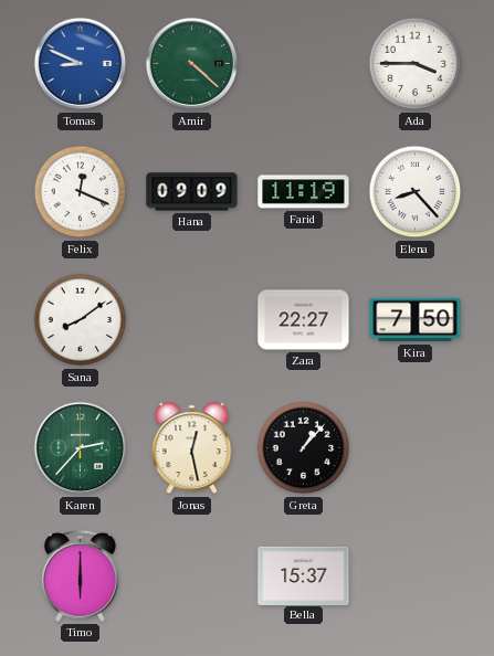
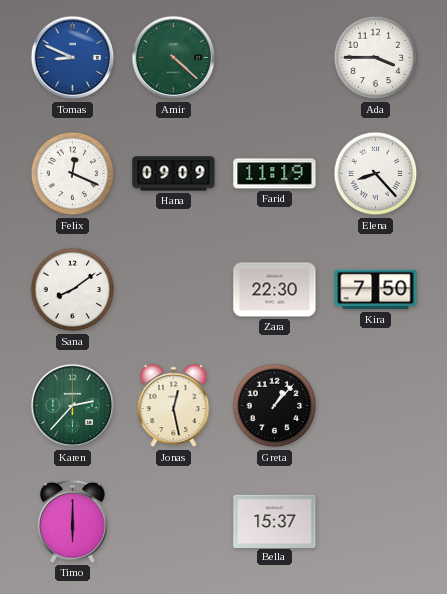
Zara: 22:27 -> 22:30
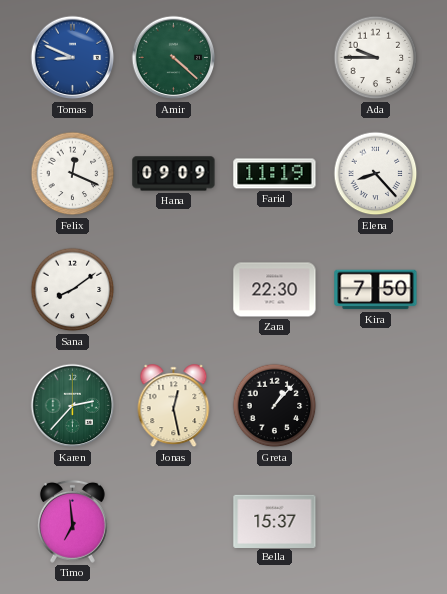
Ada: 3:45 -> 9:45
Timo: 6:00 -> 6:59
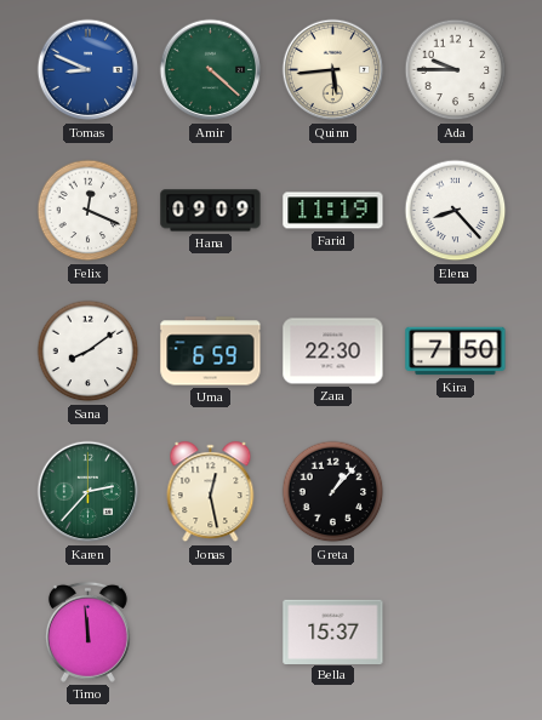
Quinn: none -> 5:44
Uma: none -> 6:59
Timo: 6:59 -> 11:59
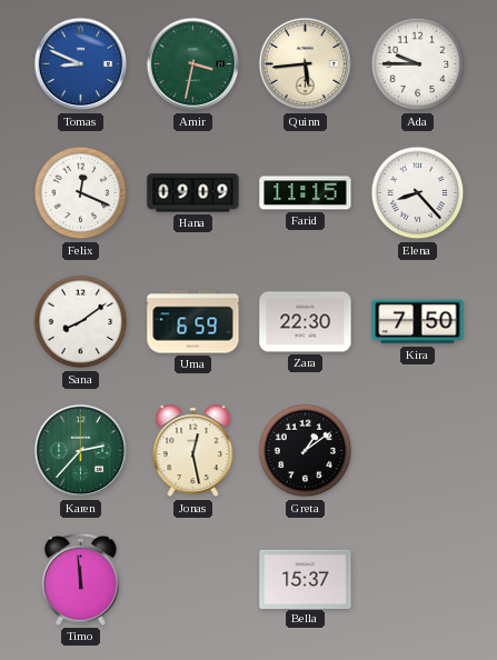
Amir: 4:22 -> 3:32
Farid: 11:19 -> 11:15
Greta: 1:07 -> 1:09
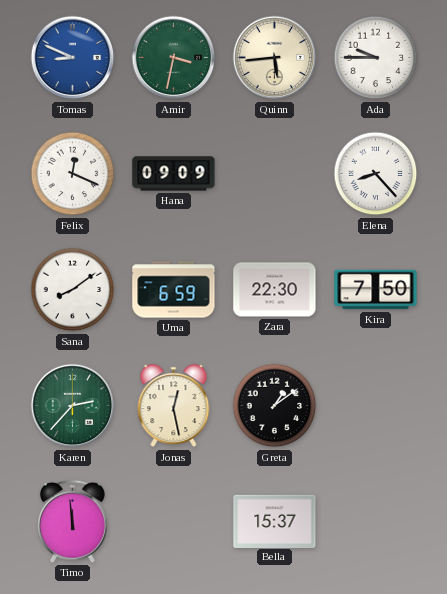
Farid: 11:15 -> none
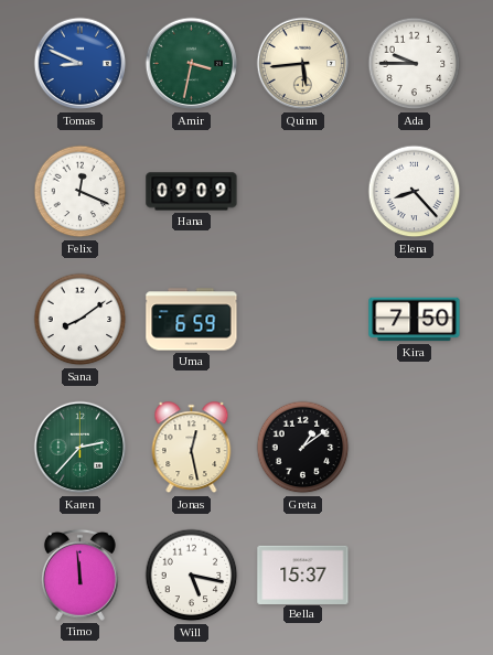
Zara: 22:30 -> none
Will: none -> 5:17
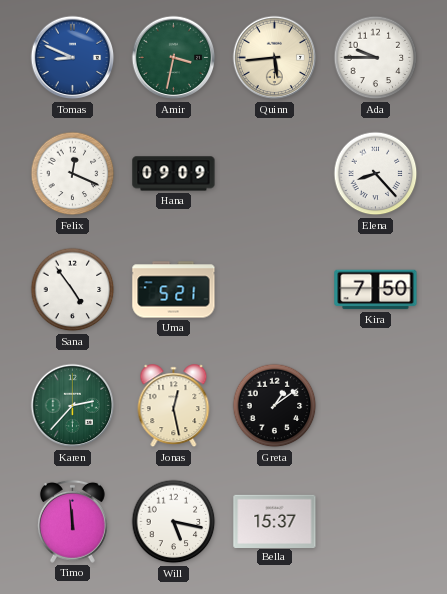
Sana: 8:09 -> 4:54
Uma: 6:59 -> 5:21
